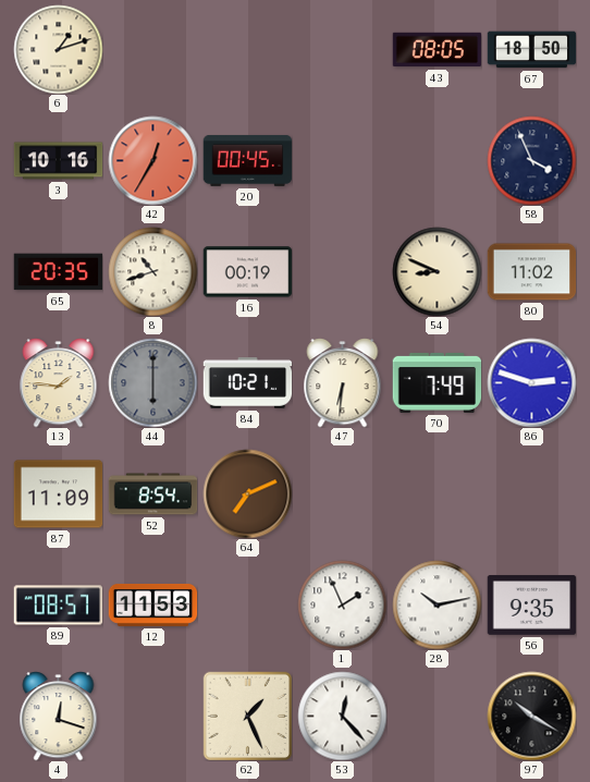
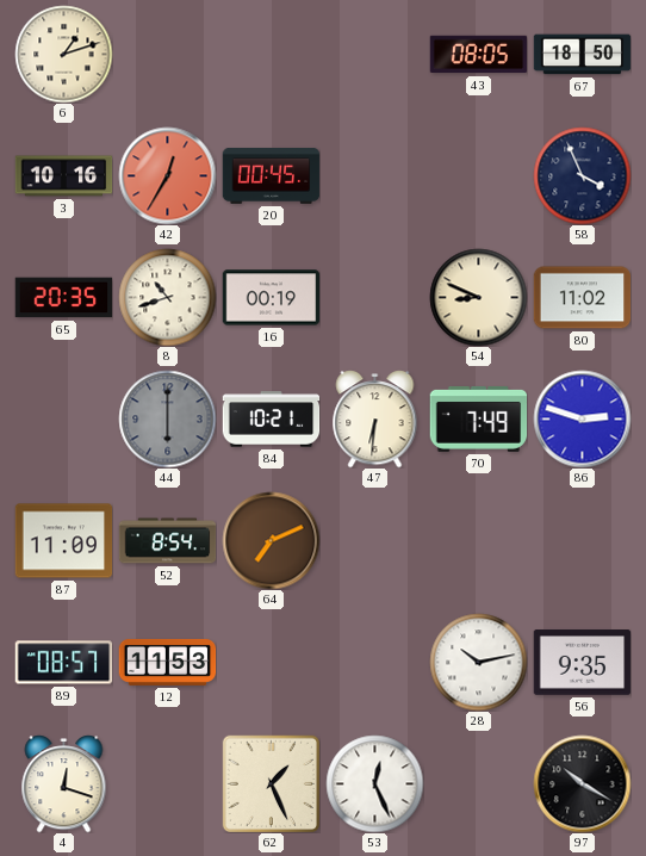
13: 1:46 -> none
1: 1:56 -> none
53: 12:23 -> 12:26
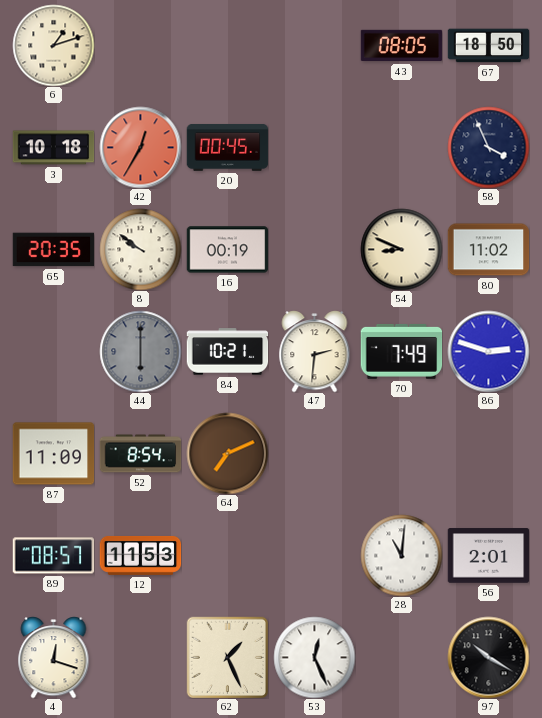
3: 10:16 -> 10:18
8: 10:42 -> 9:51
47: 6:31 -> 2:31
28: 10:13 -> 11:01
56: 9:35 -> 2:01
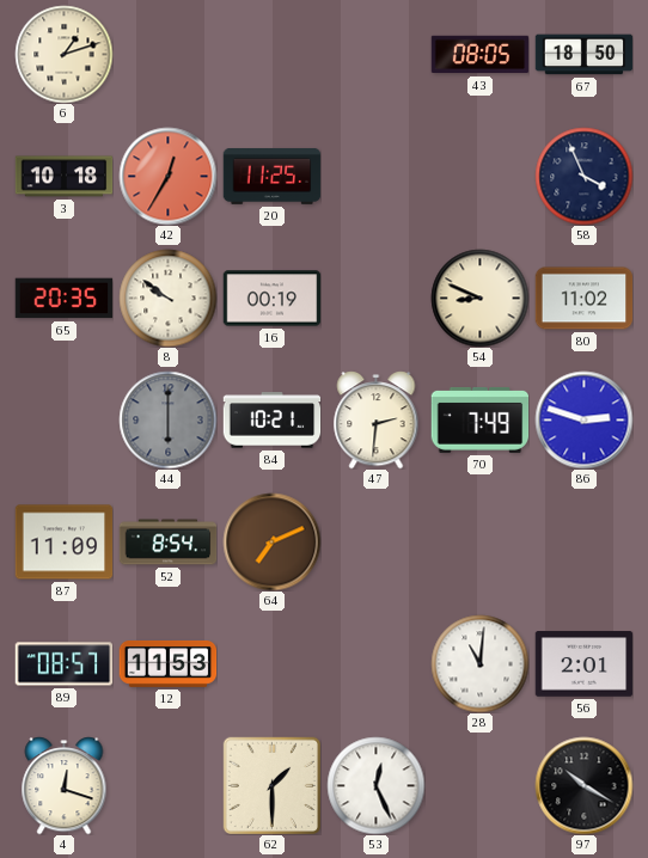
20: 00:45 -> 11:25
62: 1:26 -> 1:30
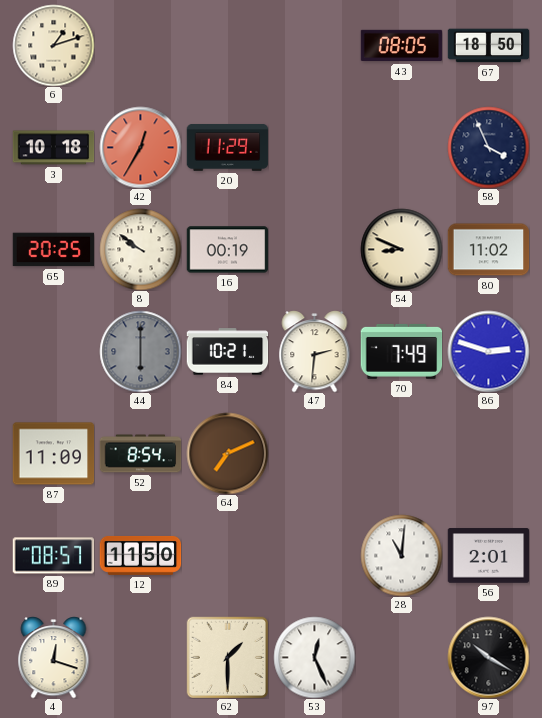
20: 11:25 -> 11:29
65: 20:35 -> 20:25
12: 11:53 -> 11:50
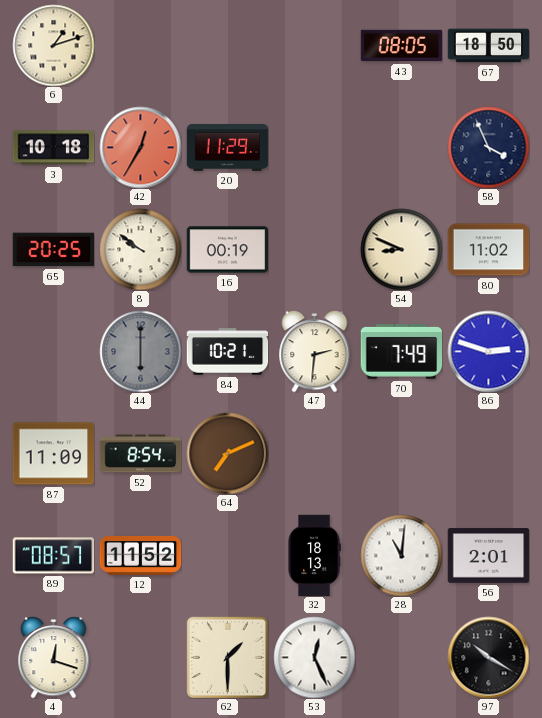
12: 11:50 -> 11:52
32: none -> 18:13
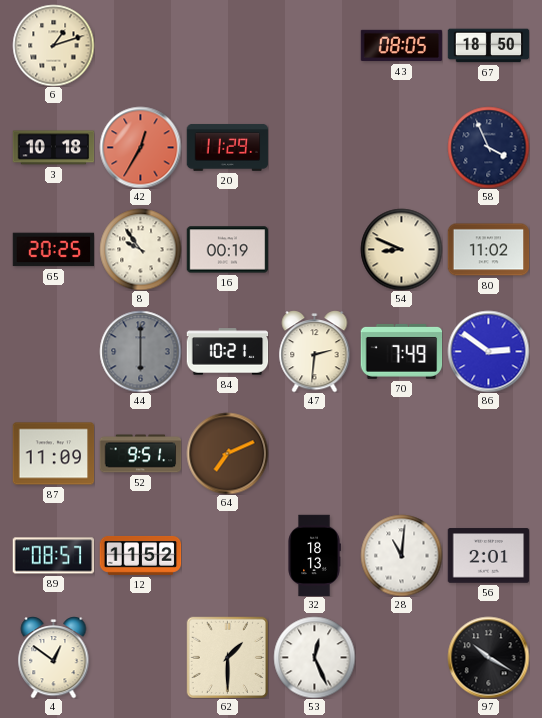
8: 9:51 -> 9:54
86: 2:48 -> 2:51
52: 8:54 -> 9:51
4: 12:18 -> 12:51
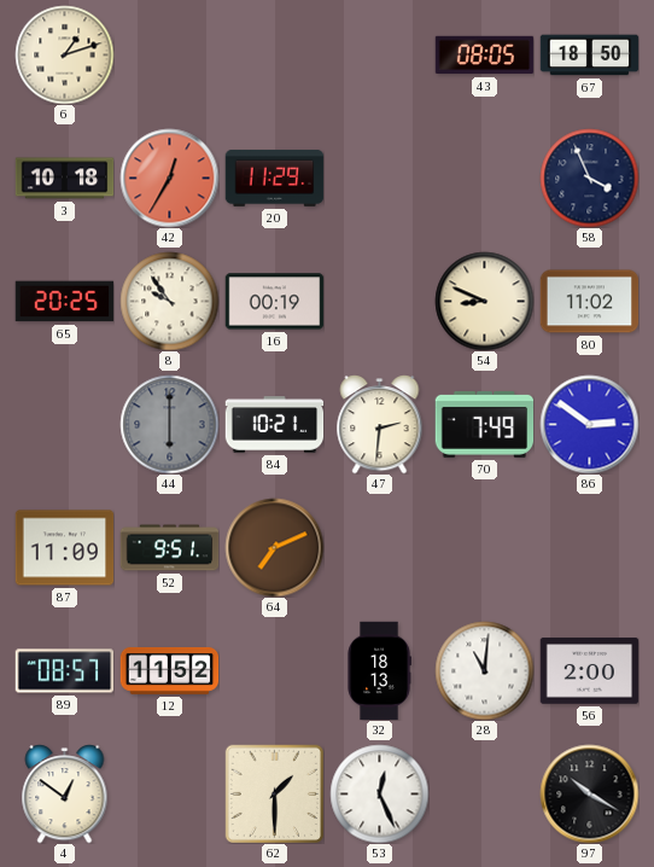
56: 2:01 -> 2:00
